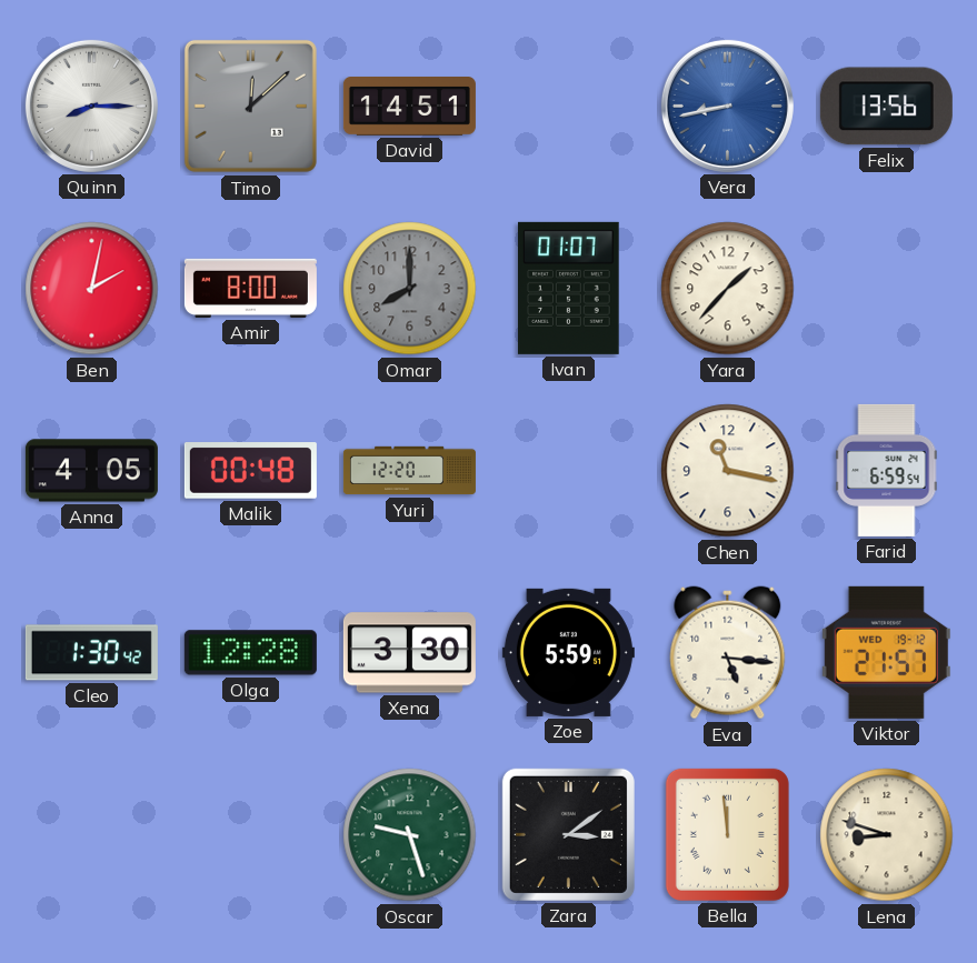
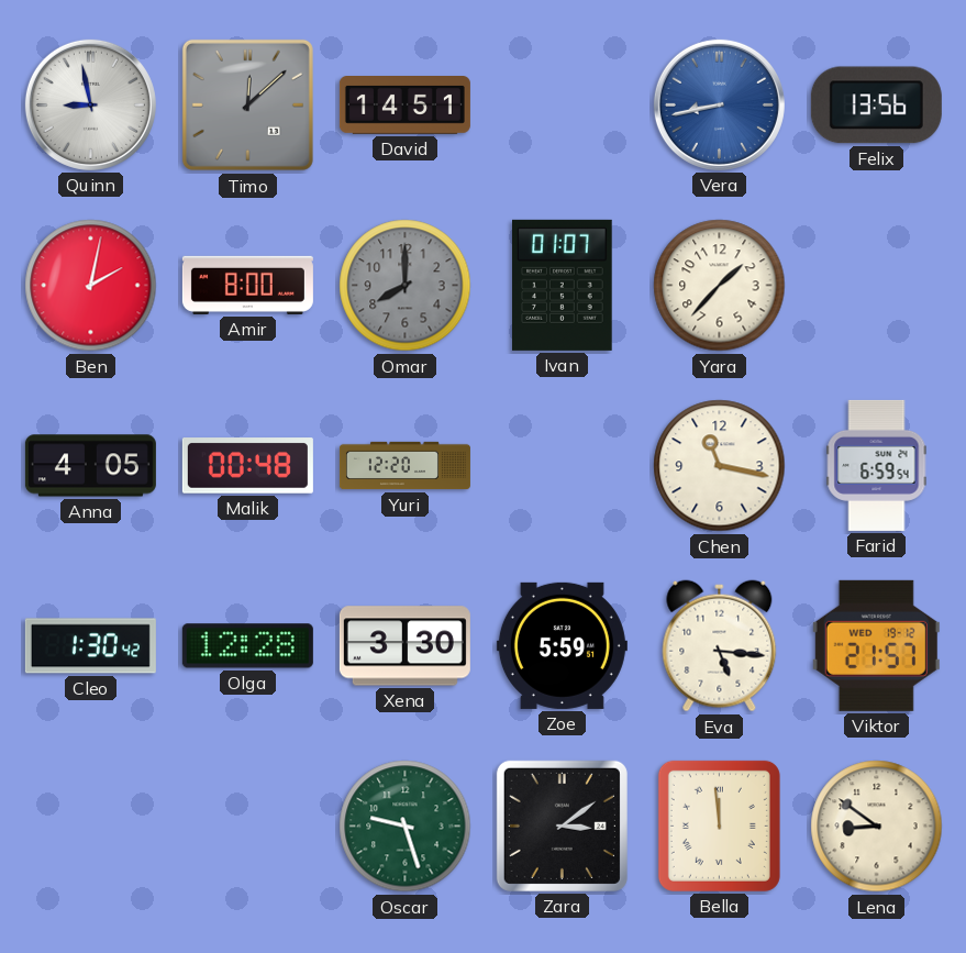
Quinn: 8:15 -> 8:58
Lena: 8:48 -> 8:51
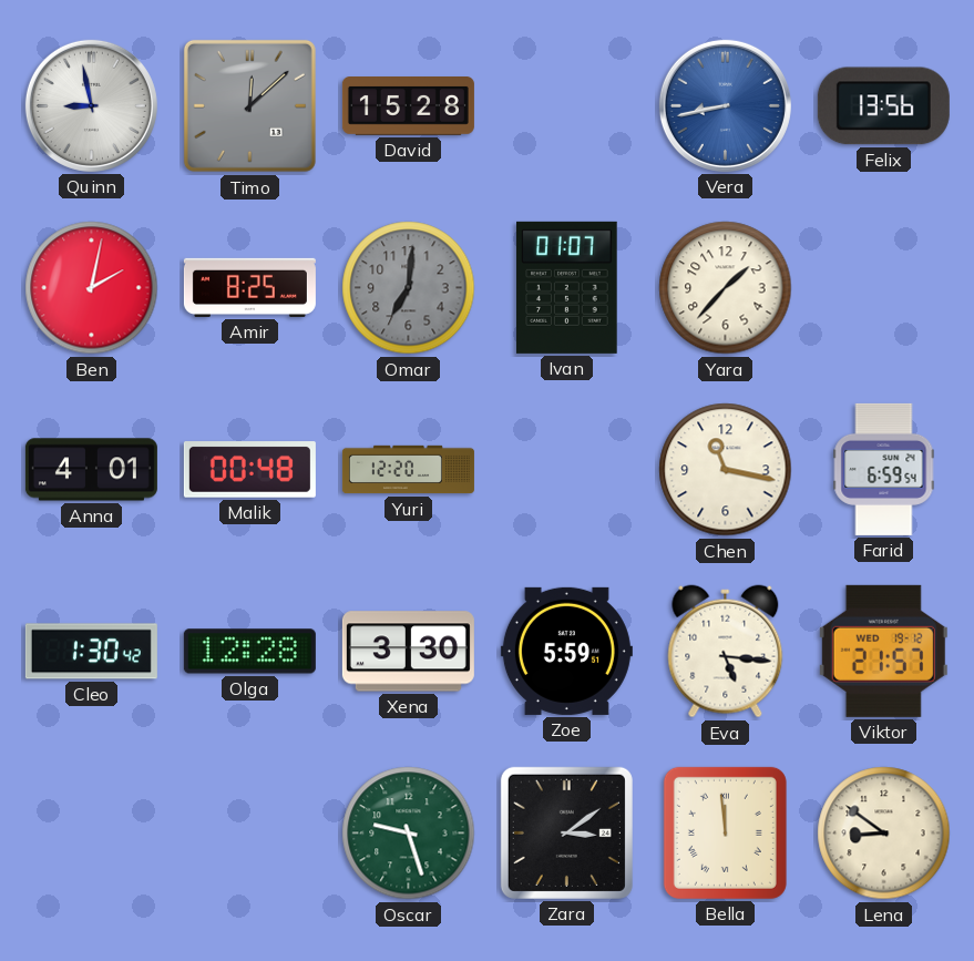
David: 14:51 -> 15:28
Amir: 8:00 -> 8:25
Omar: 8:00 -> 7:01
Anna: 4:05 -> 4:01
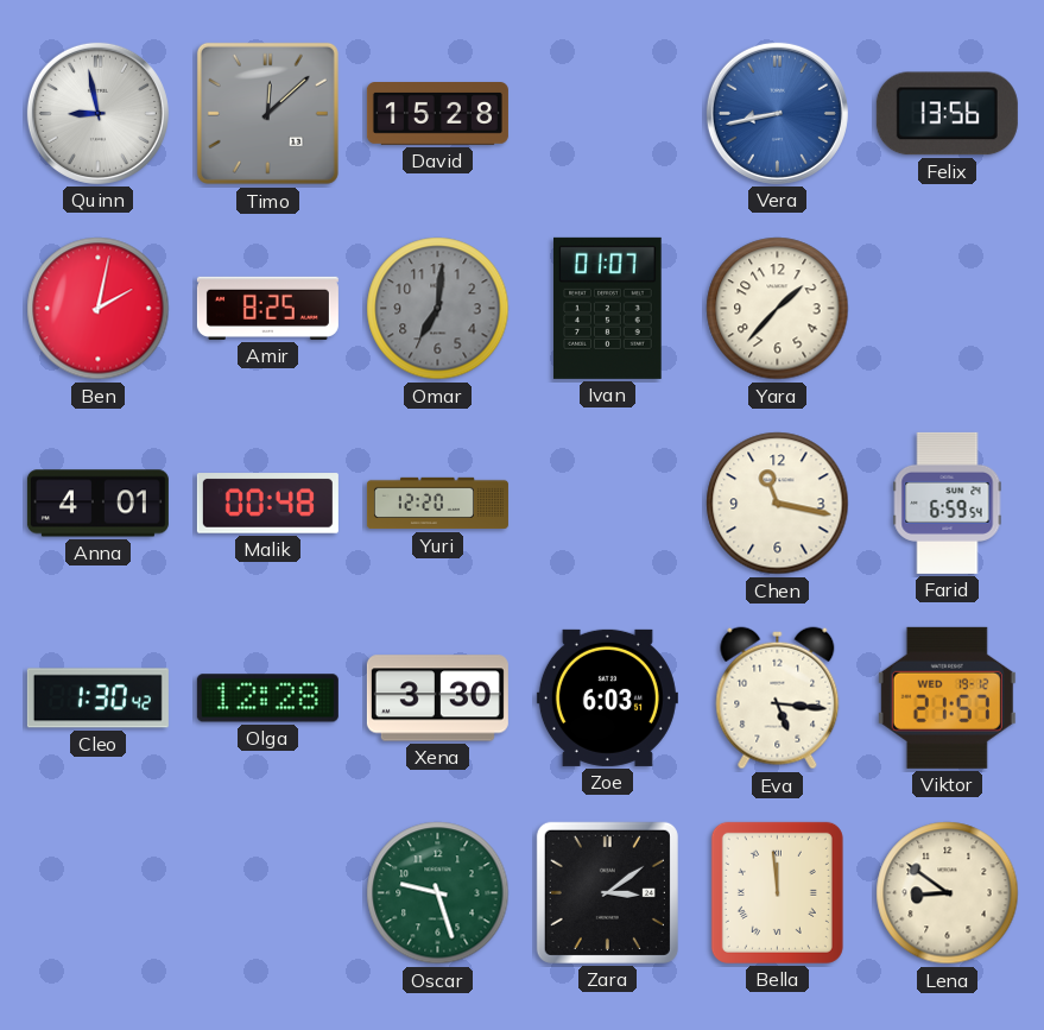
Zoe: 5:59 -> 6:03
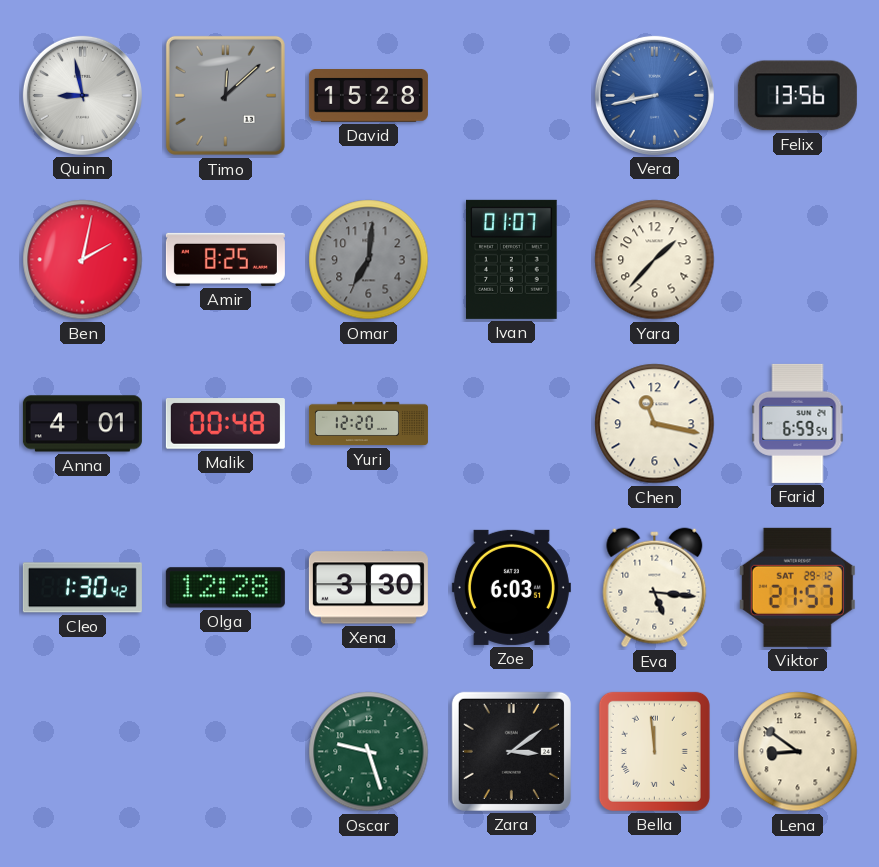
Viktor date: WED 19-12 -> SAT 29-12
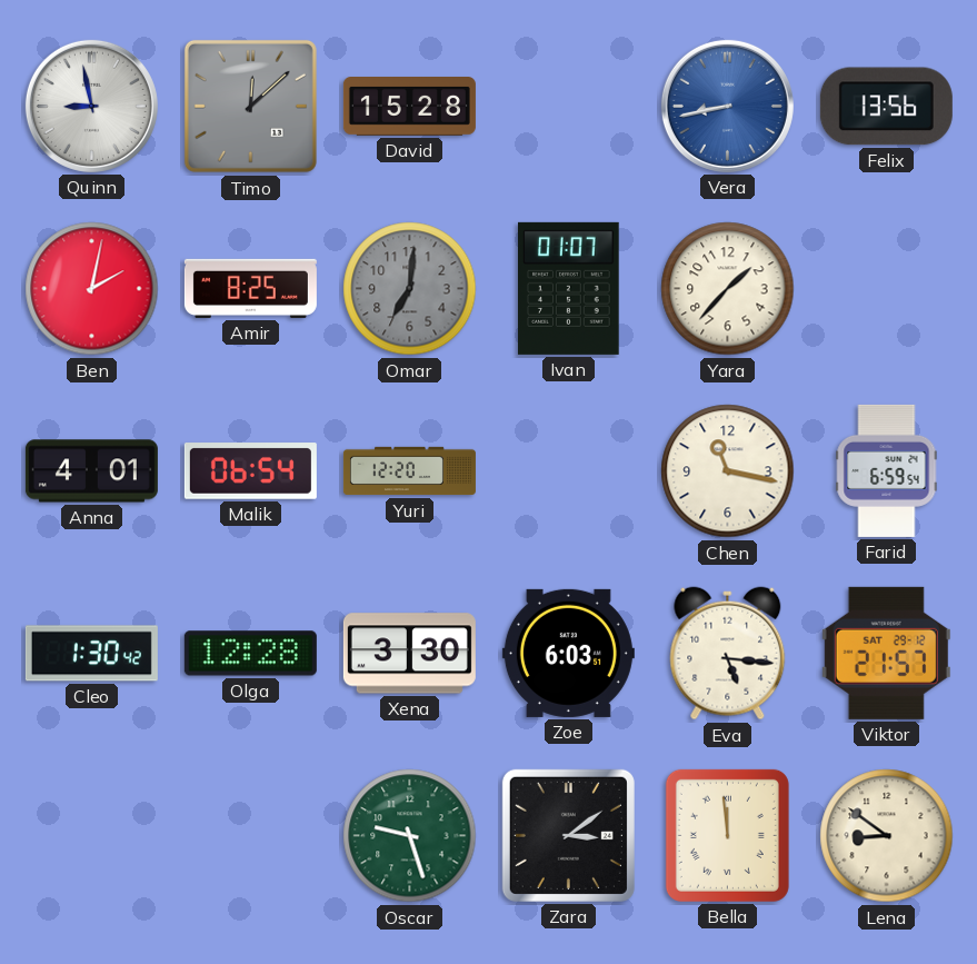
Malik: 00:48 -> 06:54
